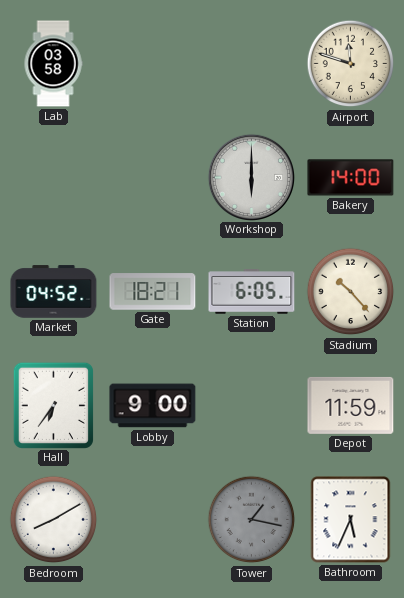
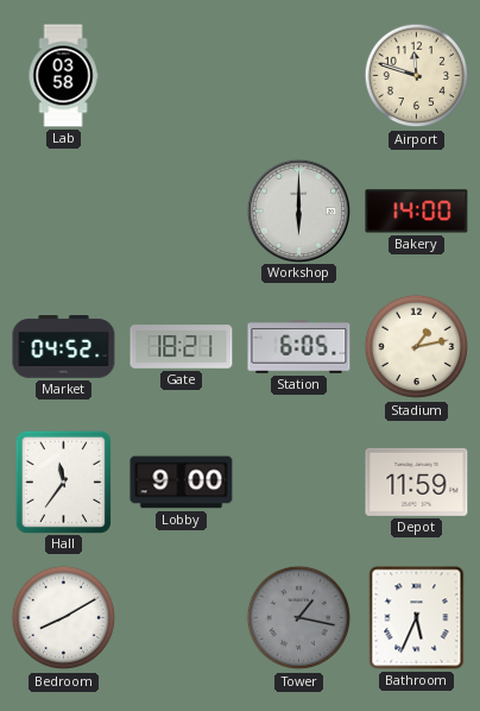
Stadium: 10:23 -> 1:13
Hall: 6:36 -> 11:36
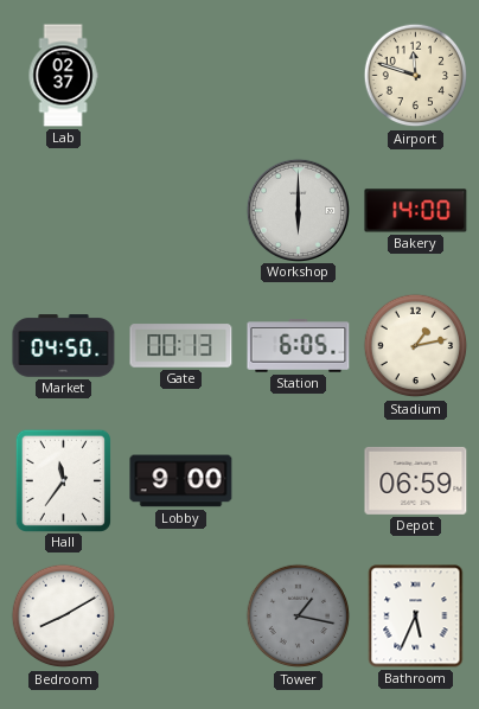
Lab: 03:58 -> 02:37
Market: 04:52 -> 04:50
Gate: 18:21 -> 00:13
Depot: 11:59 -> 06:59
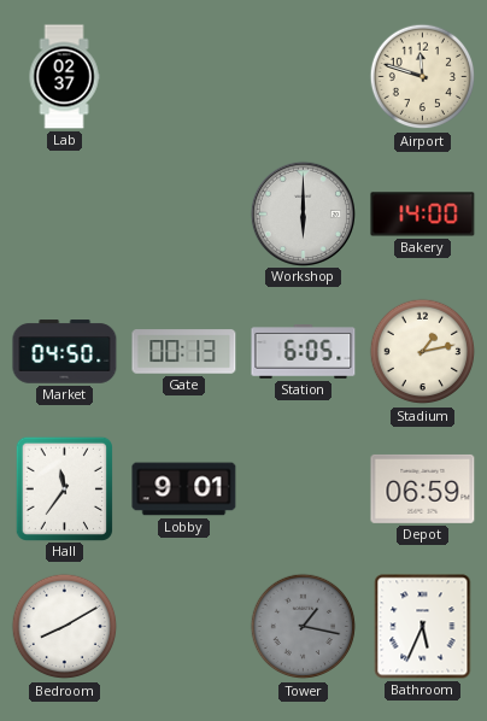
Lobby: 9:00 -> 9:01
